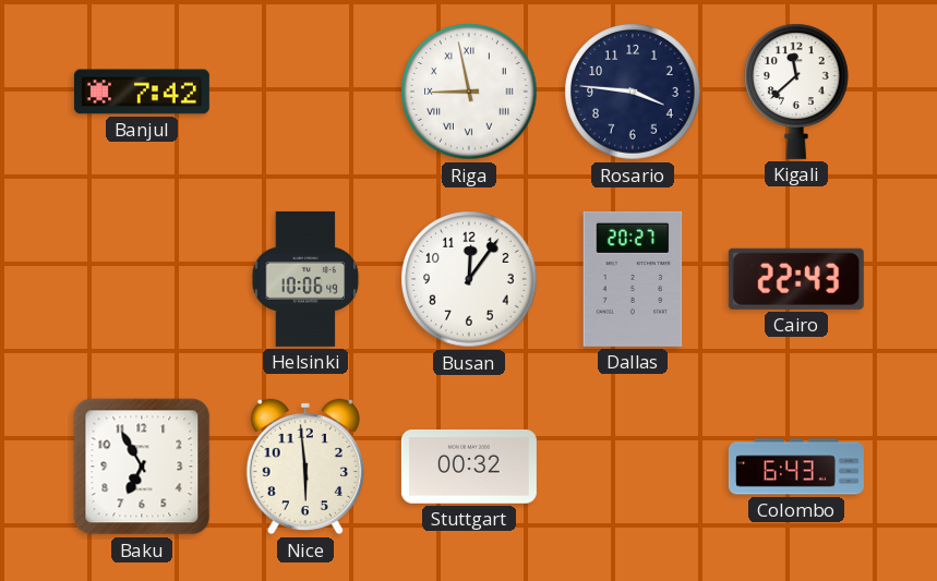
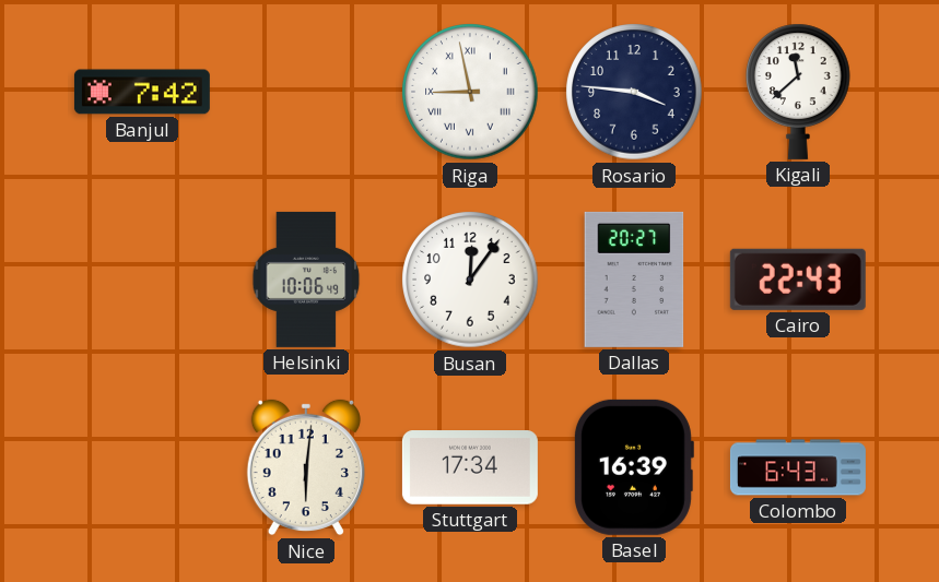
Baku: 6:55 -> none
Nice: 5:59 -> 6:01
Stuttgart: 00:32 -> 17:34
Basel: none -> 16:39
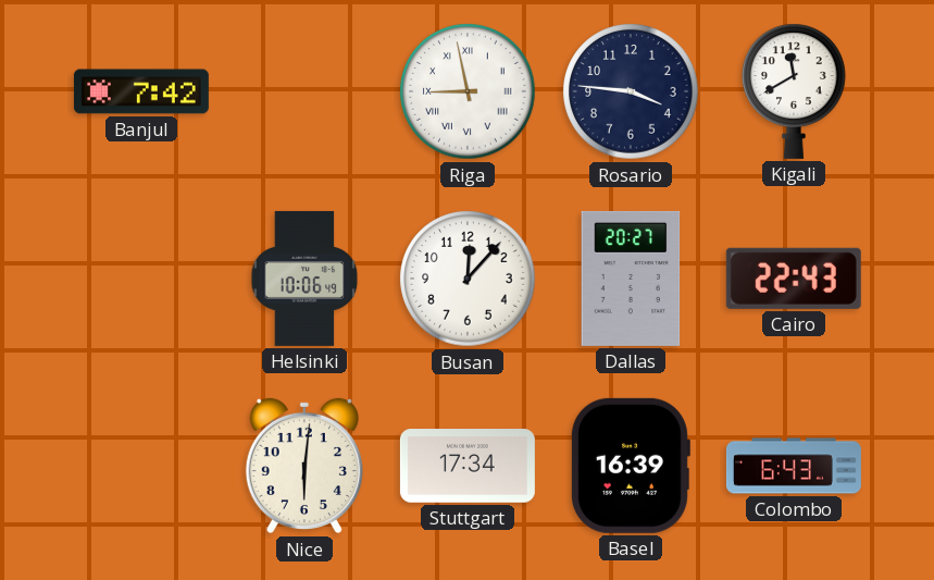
Kigali: 11:38 -> 11:40
Busan: 12:06 -> 12:07
